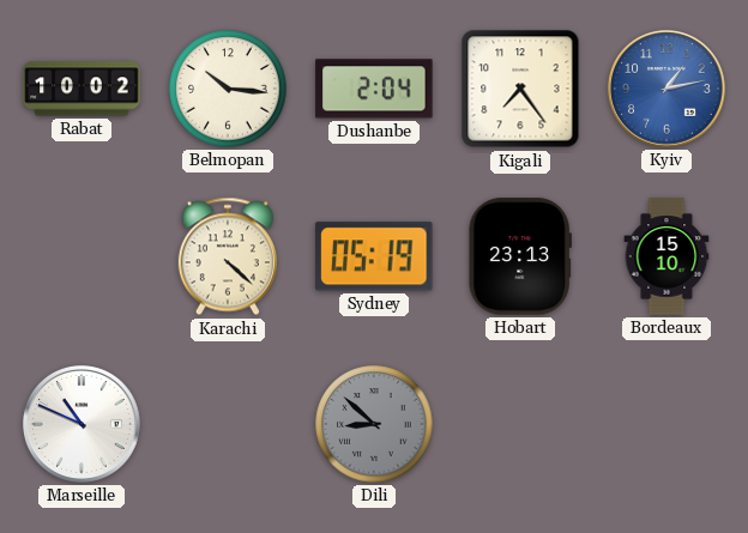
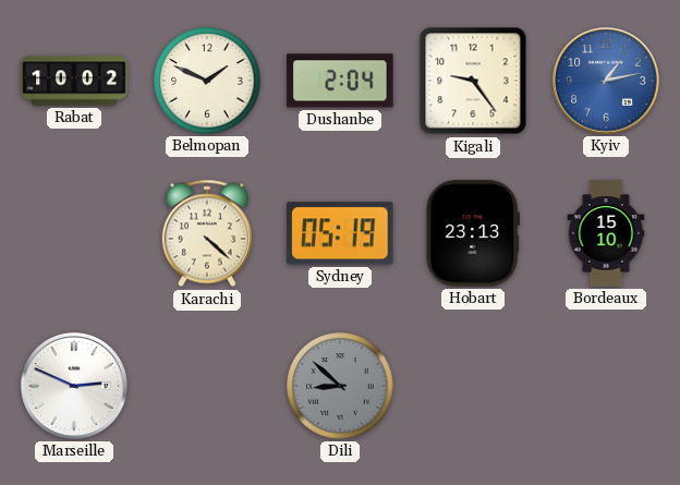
Belmopan: 10:16 -> 1:49
Kigali: 7:24 -> 9:24
Marseille: 10:49 -> 2:49
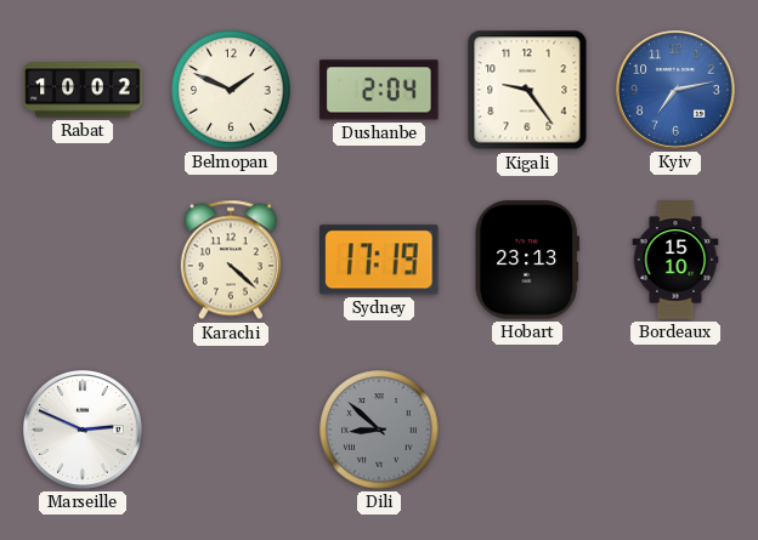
Kyiv: 1:13 -> 7:13
Sydney: 05:19 -> 17:19
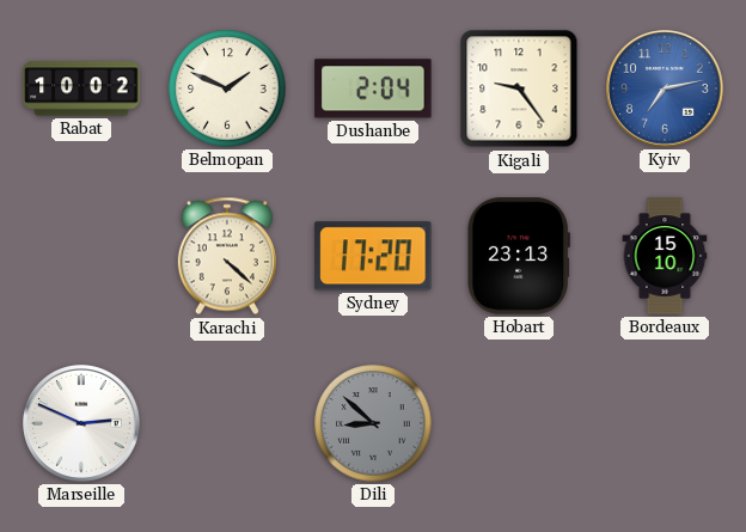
Sydney: 17:19 -> 17:20
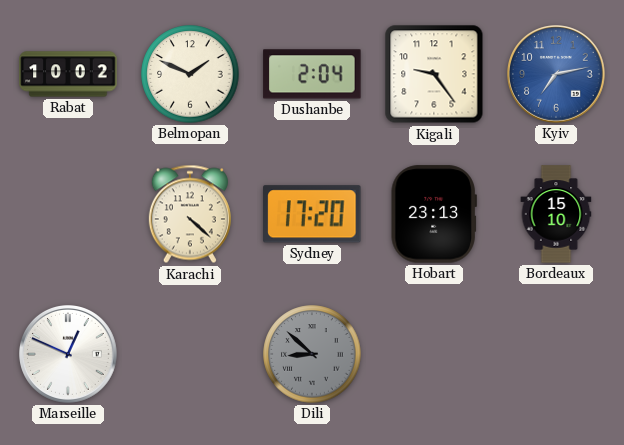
Marseille: 2:49 -> 12:49
